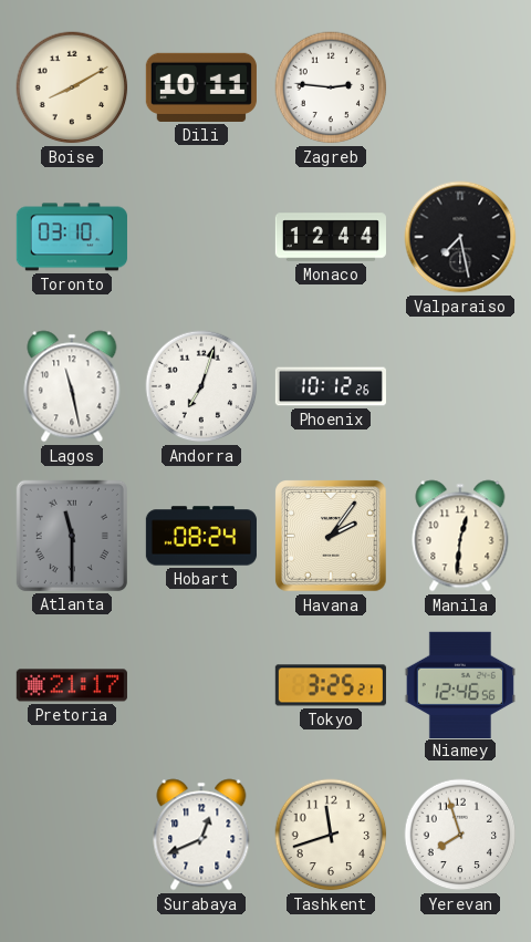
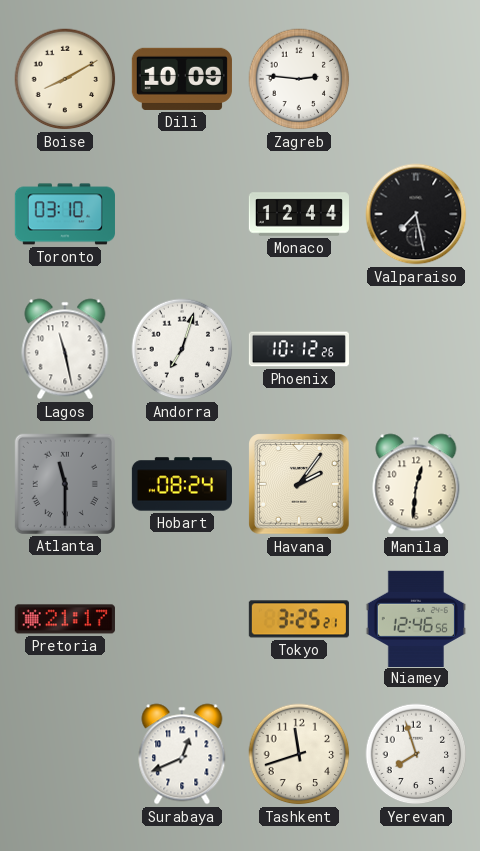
Dili: 10:11 -> 10:09
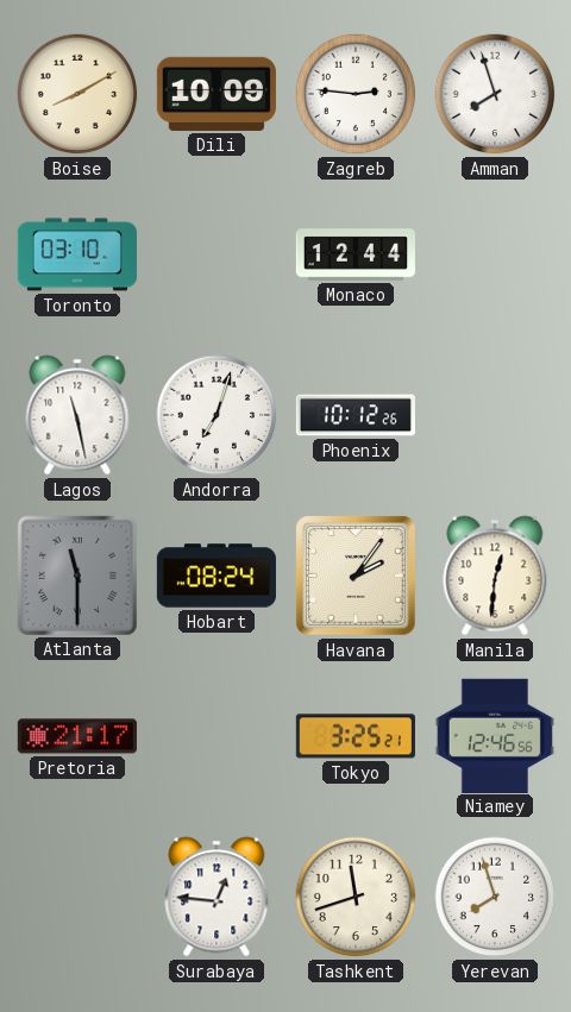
Amman: none -> 7:57
Valparaiso: 7:28 -> none
Surabaya: 12:41 -> 12:46
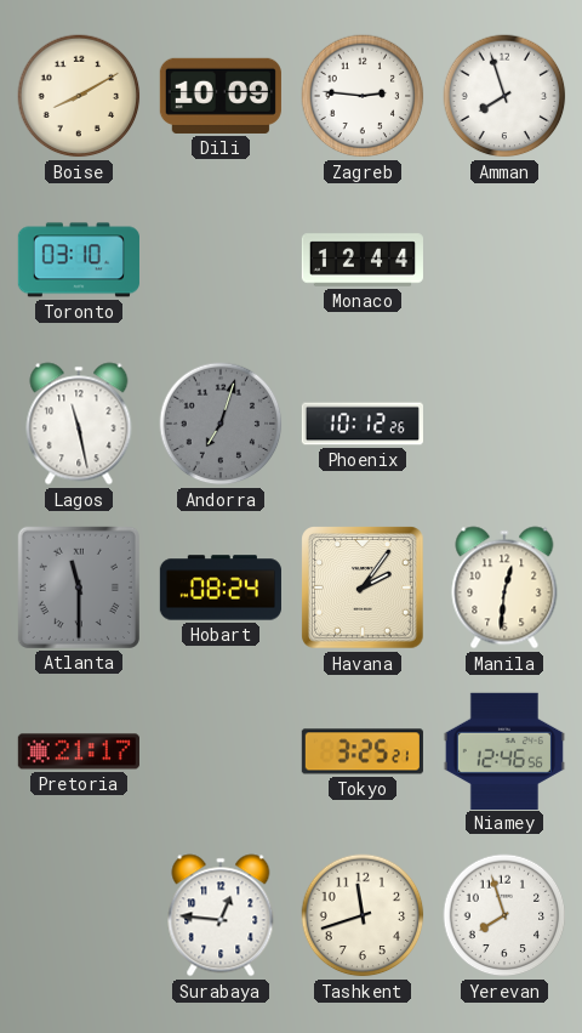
Andorra dial: white -> grey
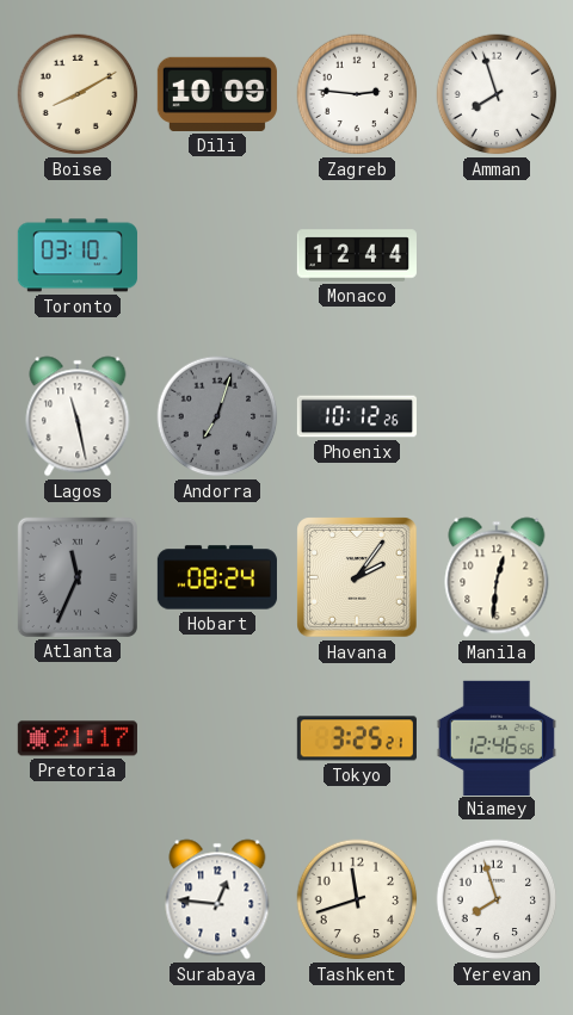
Atlanta: 11:30 -> 11:34
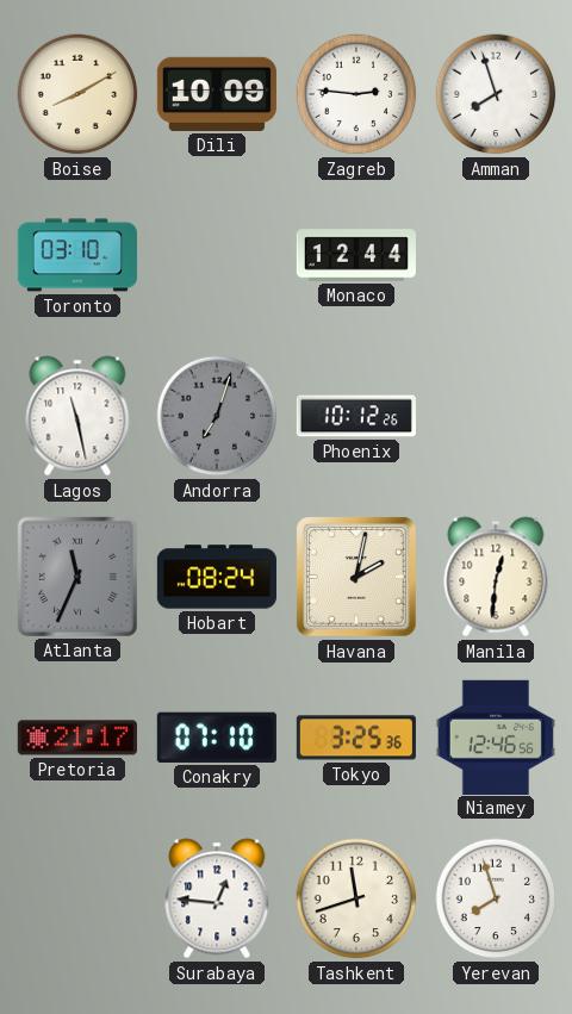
Havana: 2:06 -> 2:02
Conakry: none -> 07:10
Tokyo: 3:25:21 -> 3:25:36
